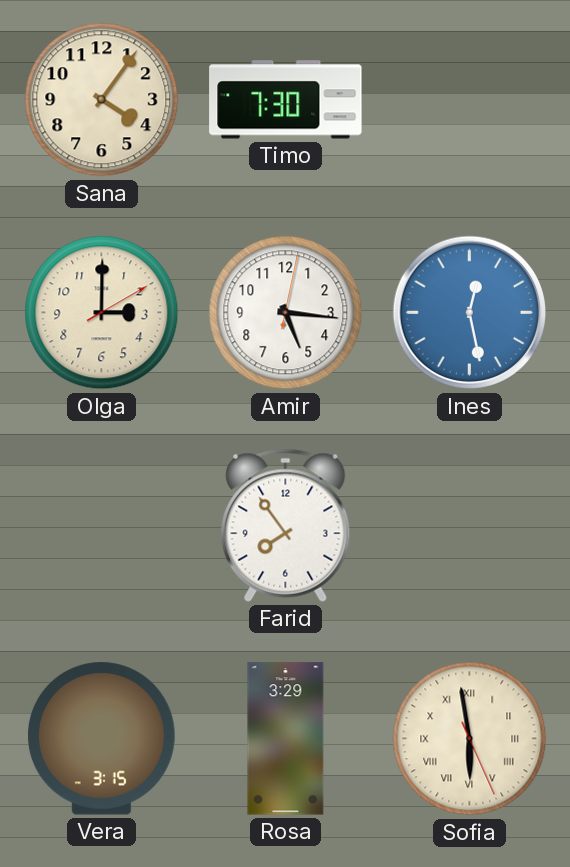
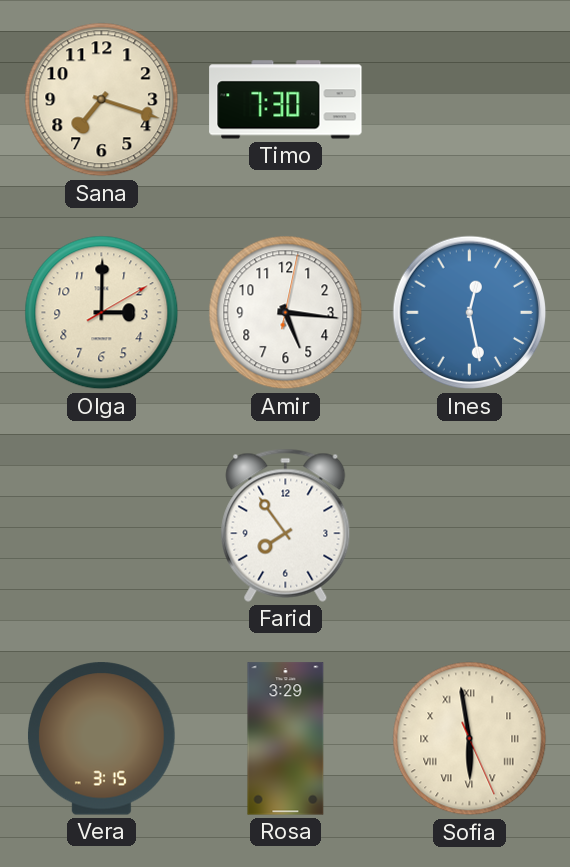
Sana: 4:06 -> 7:18
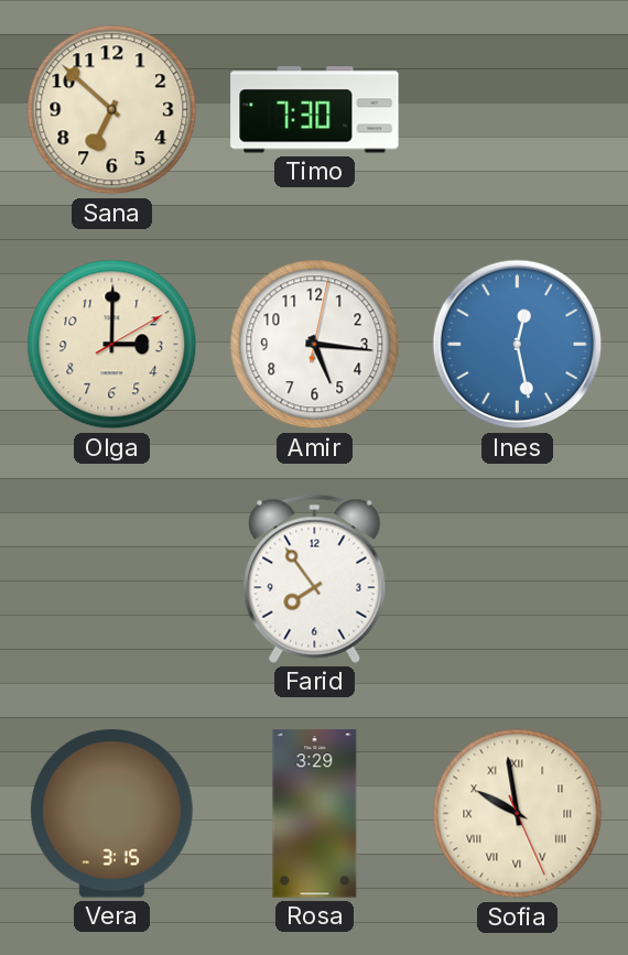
Sana: 7:18 -> 6:52
Sofia: 5:58 -> 9:58
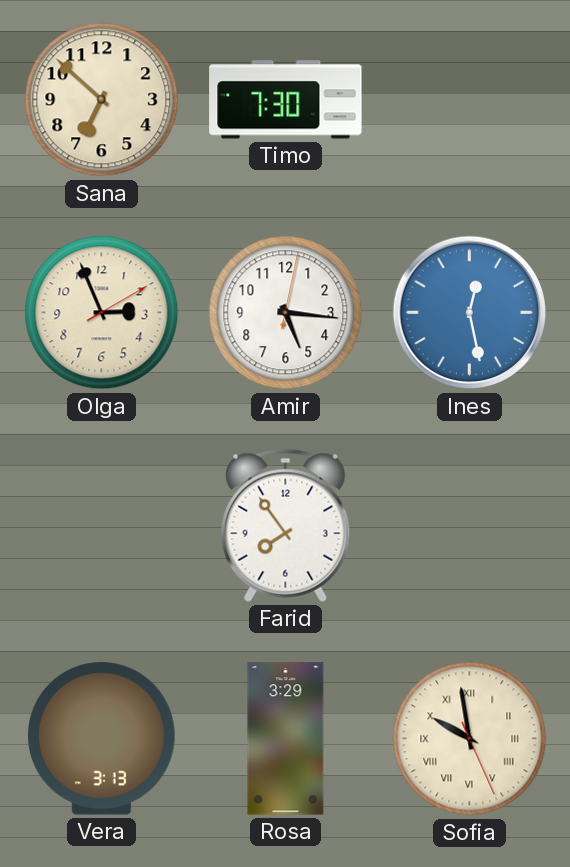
Olga: 3:00 -> 2:56
Vera: 3:15 -> 3:13
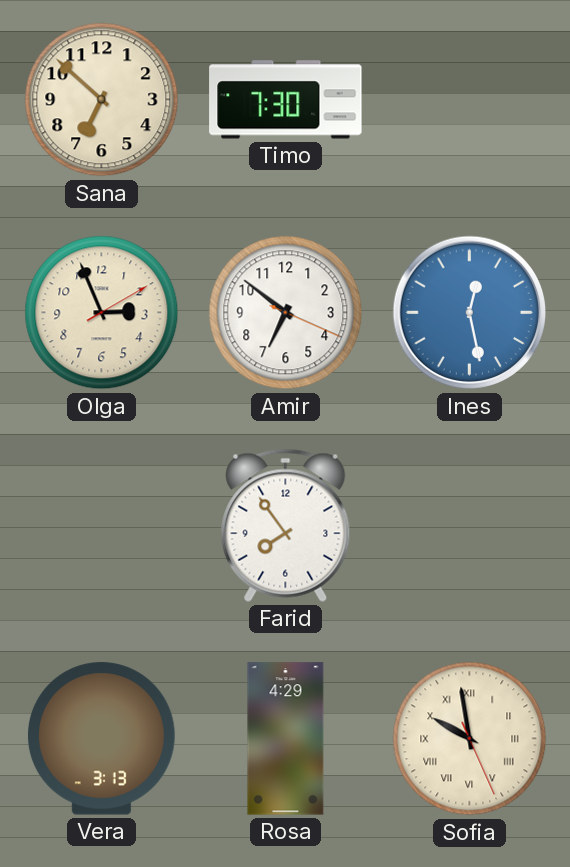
Amir: 5:16 -> 6:51
Rosa: 3:29 -> 4:29
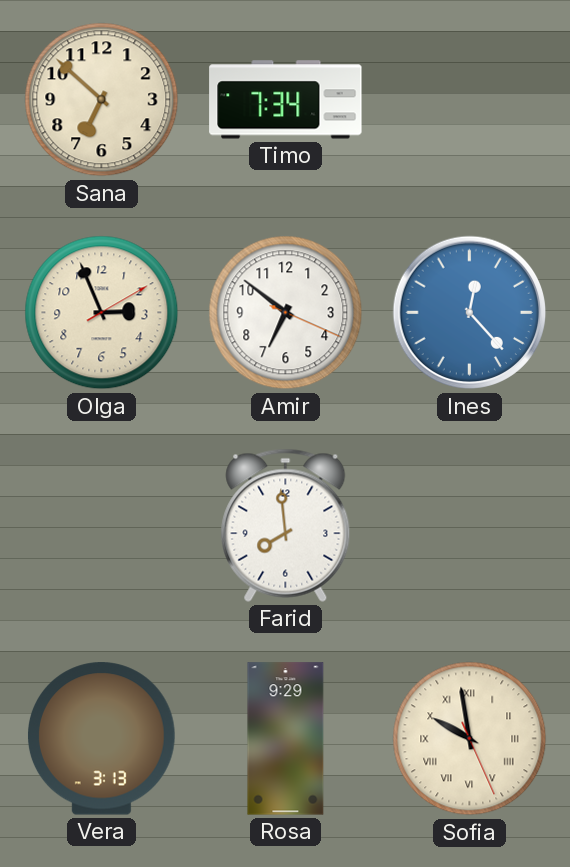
Timo: 7:30 -> 7:34
Ines: 12:28 -> 12:23
Farid: 7:54 -> 7:59
Rosa: 4:29 -> 9:29
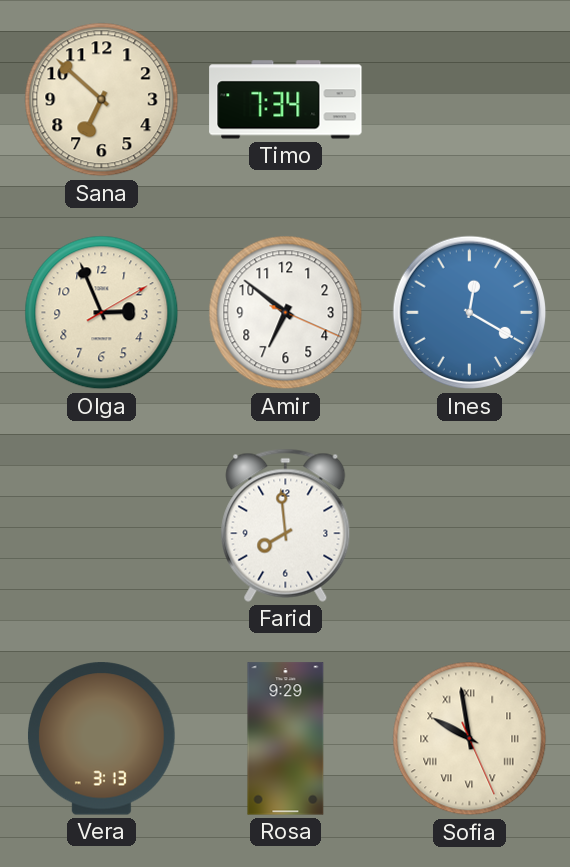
Ines: 12:23 -> 12:20
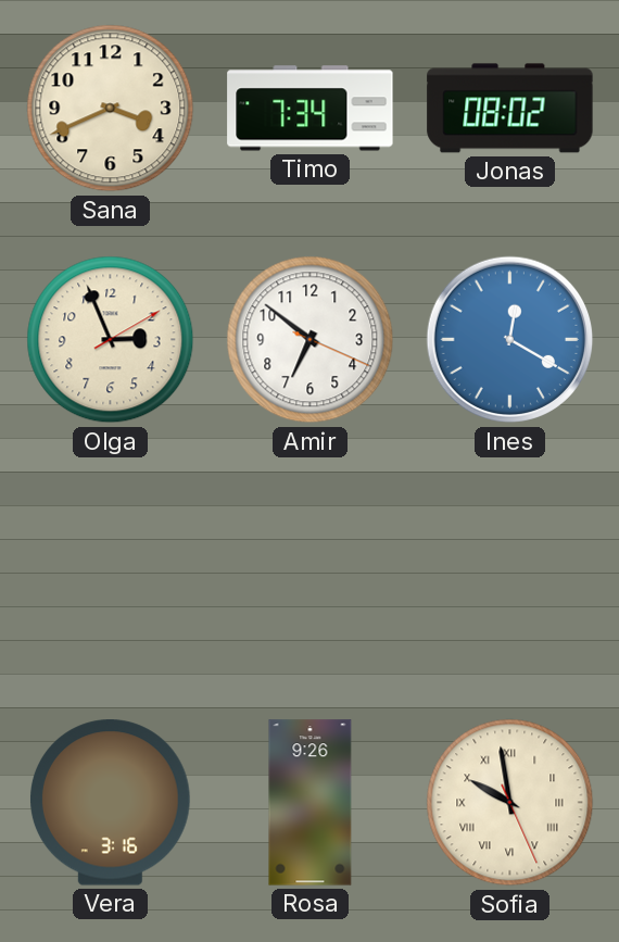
Sana: 6:52 -> 3:41
Jonas: none -> 08:02
Farid: 7:59 -> none
Vera: 3:13 -> 3:16
Rosa: 9:29 -> 9:26
